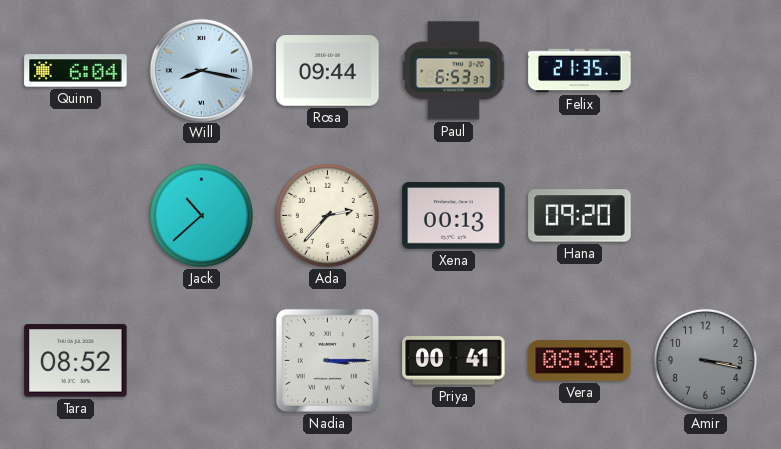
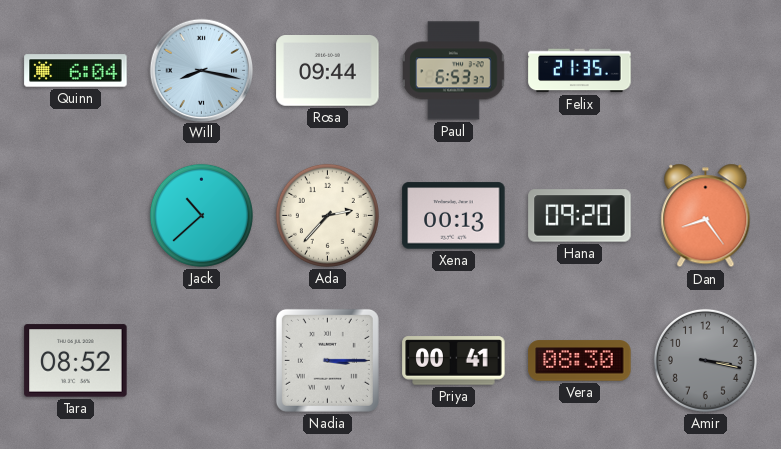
Dan: none -> 8:24
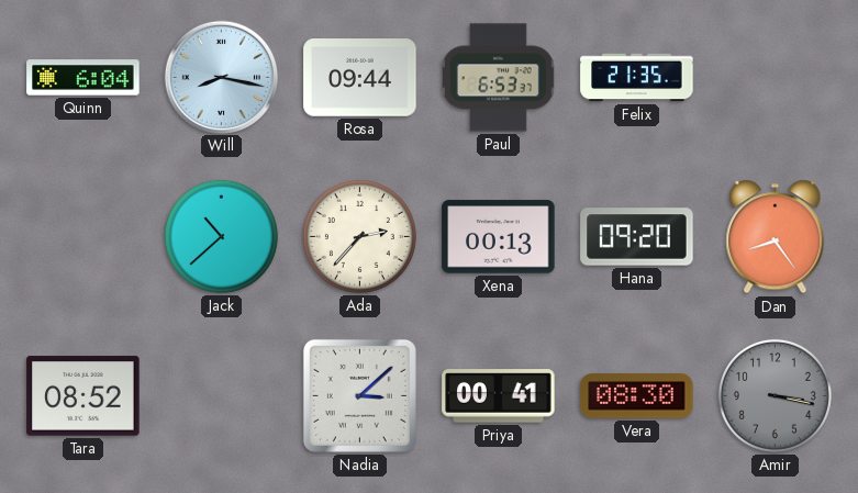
Nadia: 3:15 -> 3:08
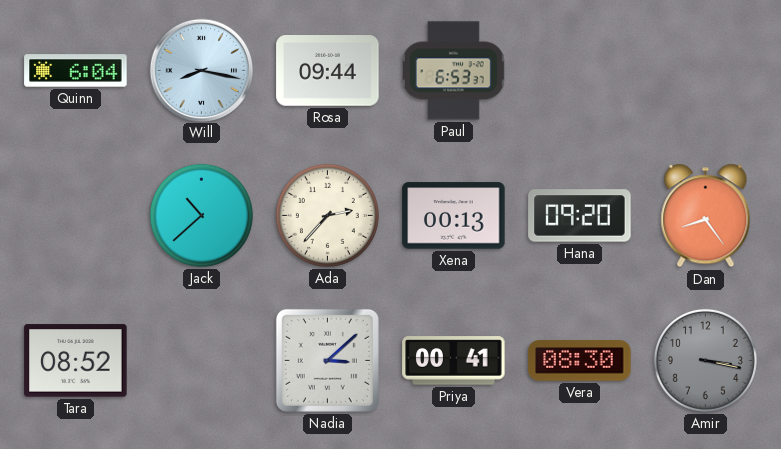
Felix: 21:35 -> none
